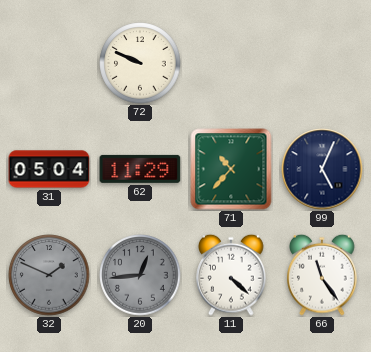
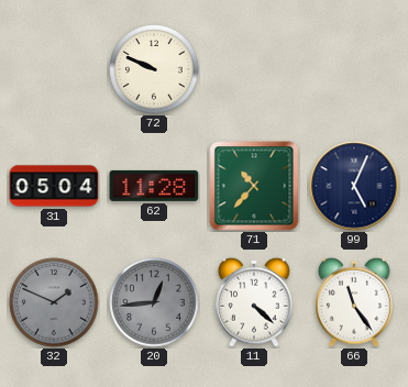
62: 11:29 -> 11:28
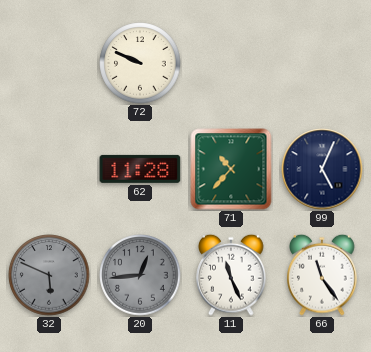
31: 05:04 -> none
32: 1:49 -> 5:49
11: 4:22 -> 11:26
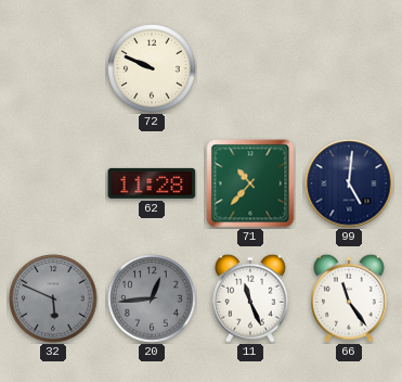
99: 5:04 -> 5:01
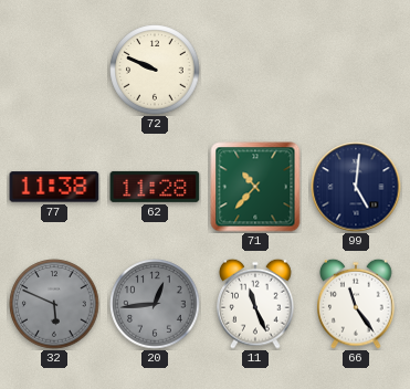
77: none -> 11:38
